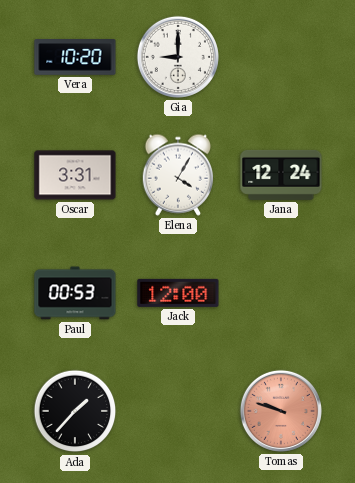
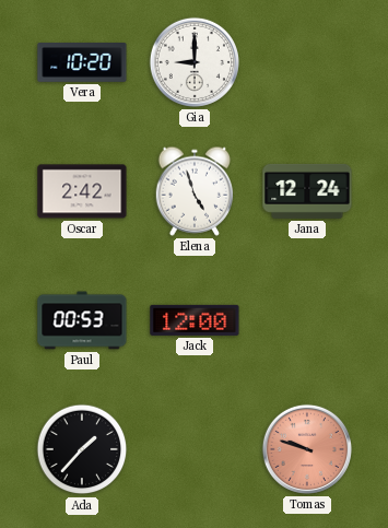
Oscar: 3:31 -> 2:42
Elena: 4:05 -> 4:57
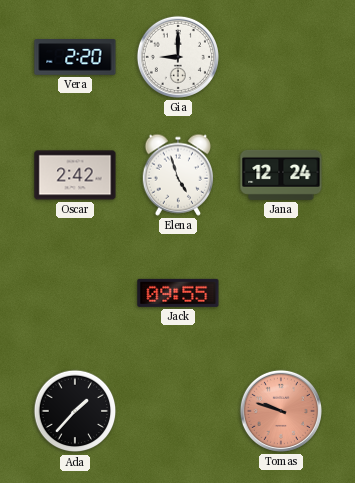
Vera: 10:20 -> 2:20
Paul: 00:53 -> none
Jack: 12:00 -> 09:55
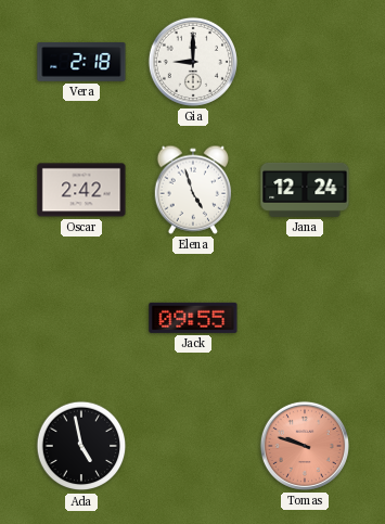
Vera: 2:20 -> 2:18
Ada: 1:37 -> 4:58
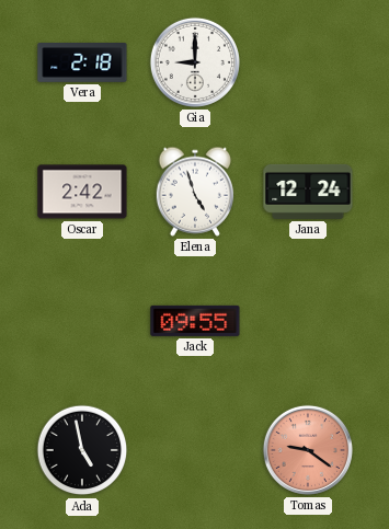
Tomas: 9:48 -> 9:21
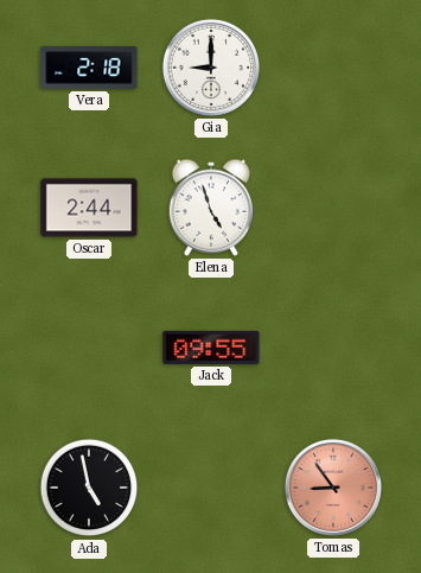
Oscar: 2:42 -> 2:44
Jana: 12:24 -> none
Tomas: 9:21 -> 8:54
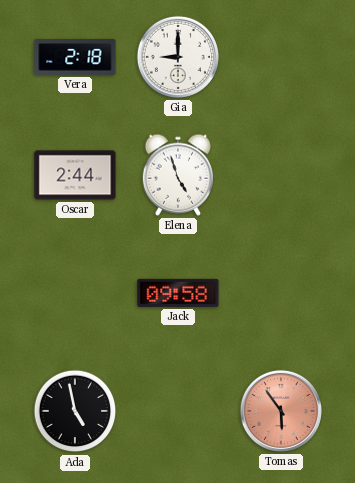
Jack: 09:55 -> 09:58
Tomas: 8:54 -> 5:54
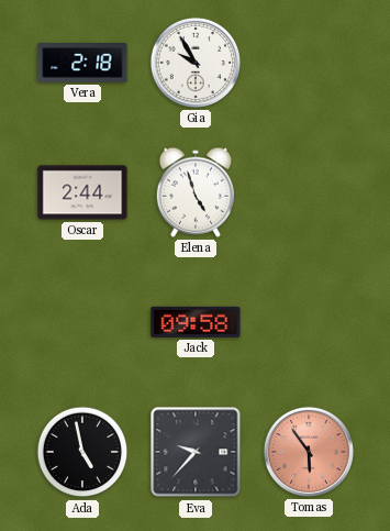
Gia: 9:00 -> 9:55
Eva: none -> 9:37
